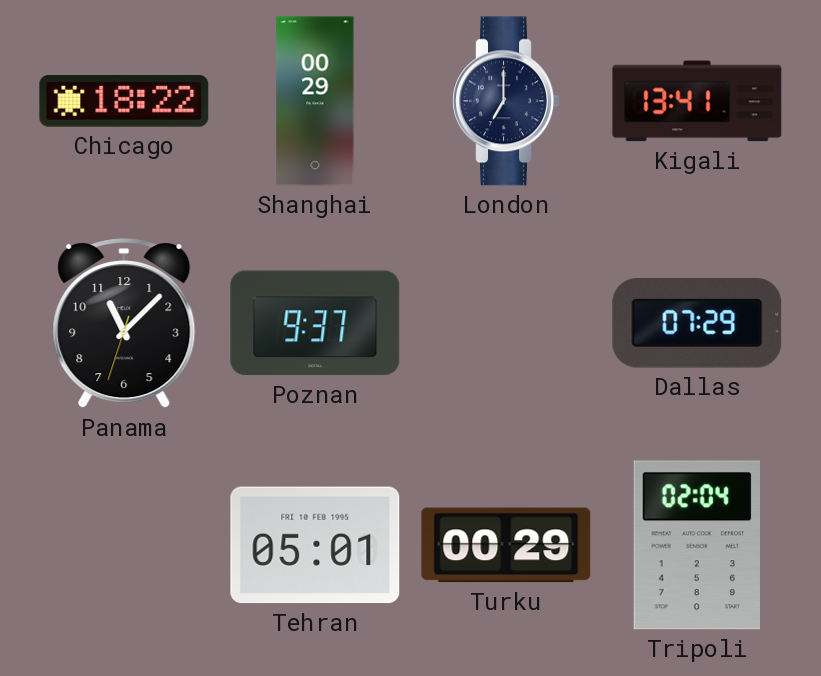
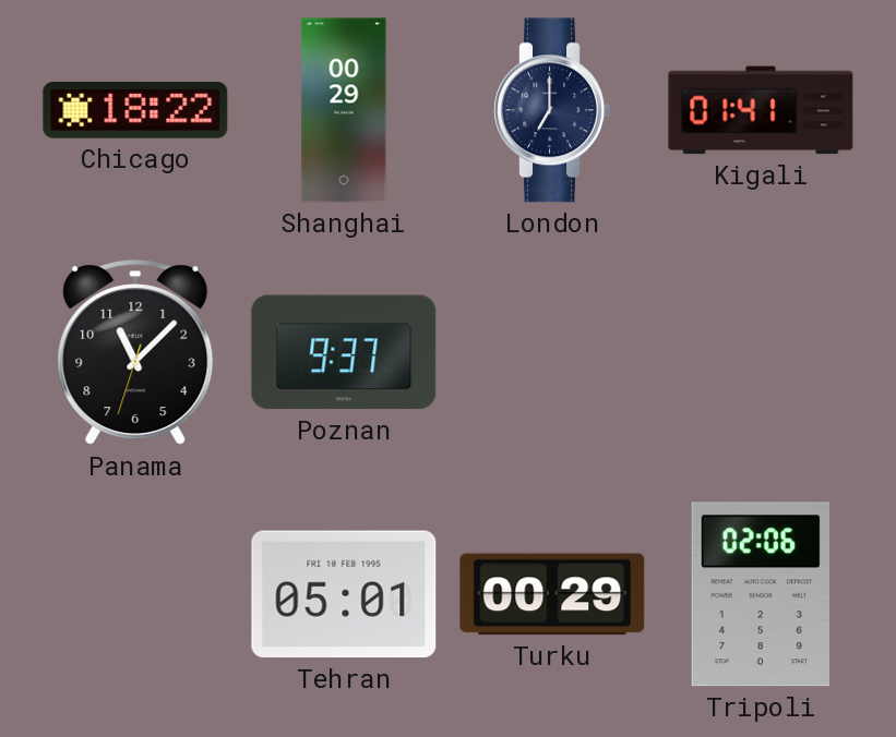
Kigali: 13:41 -> 01:41
Dallas: 07:29 -> none
Tripoli: 02:04 -> 02:06
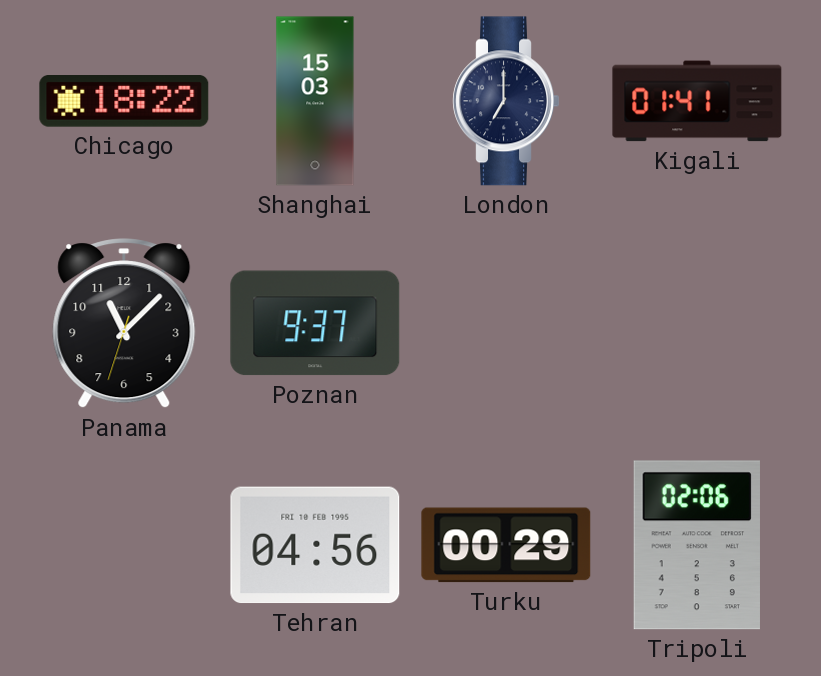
Shanghai: 00:29 -> 15:03
Tehran: 05:01 -> 04:56
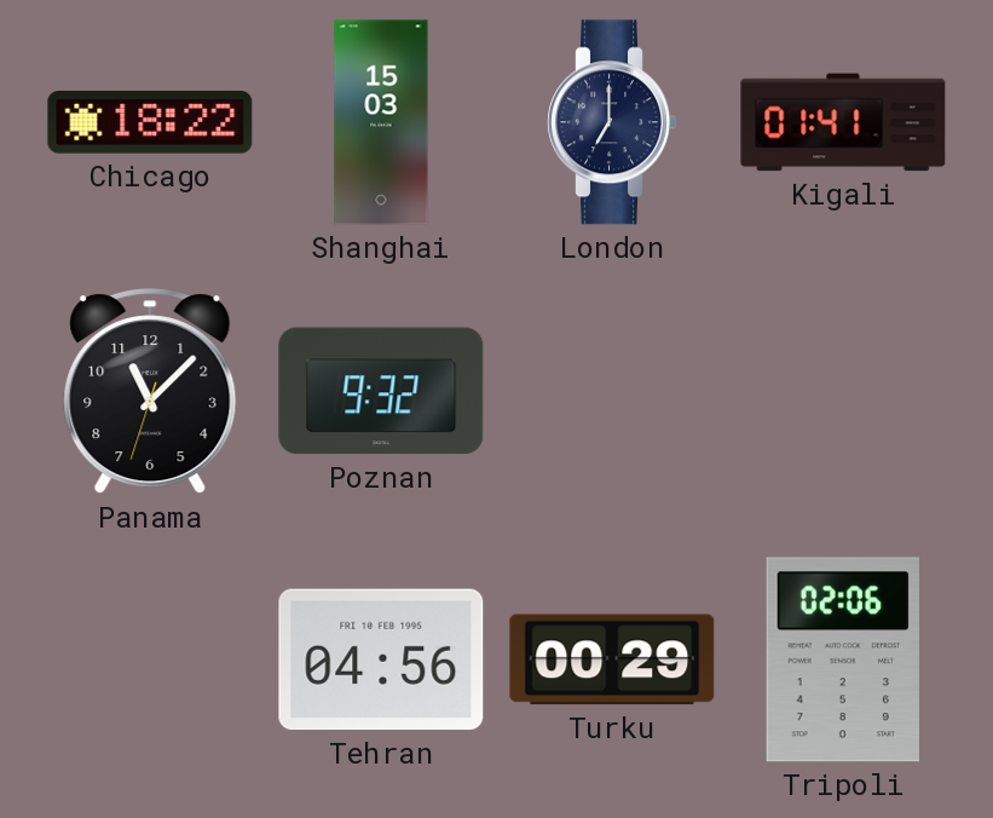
Poznan: 9:37 -> 9:32
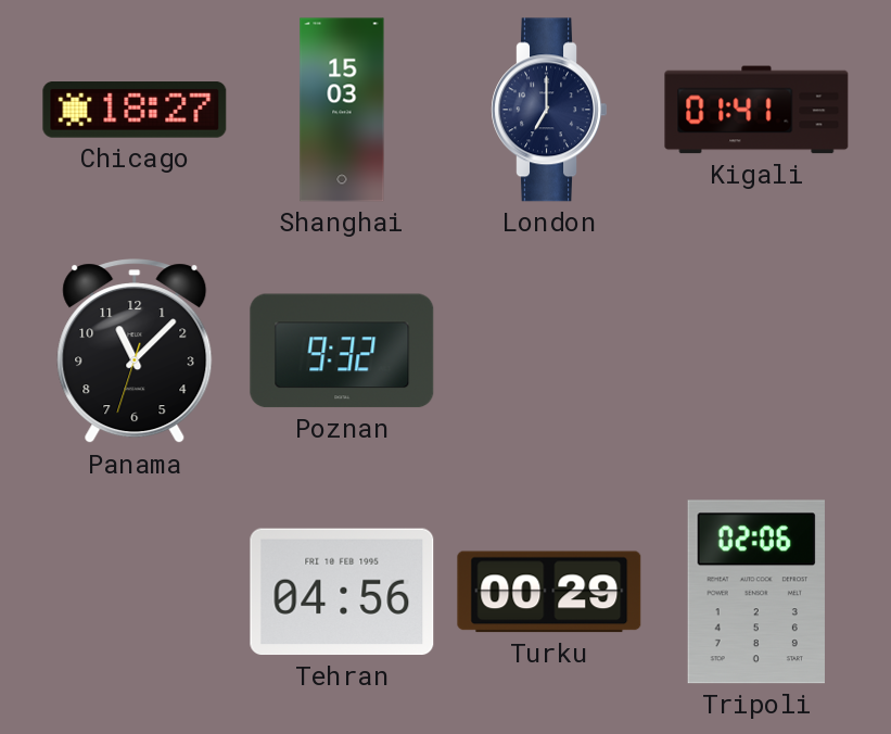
Chicago: 18:22 -> 18:27
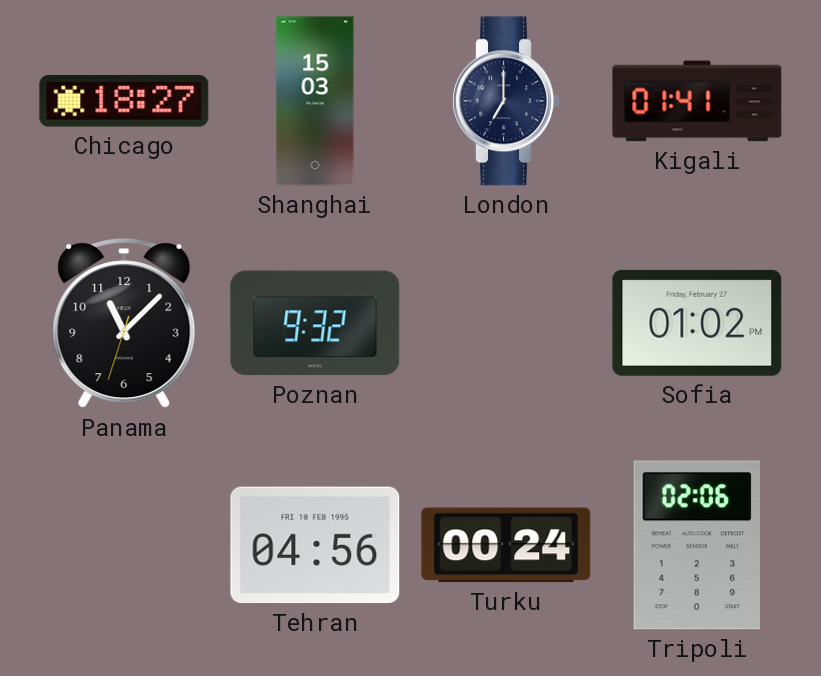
Sofia: none -> 01:02
Turku: 00:29 -> 00:24
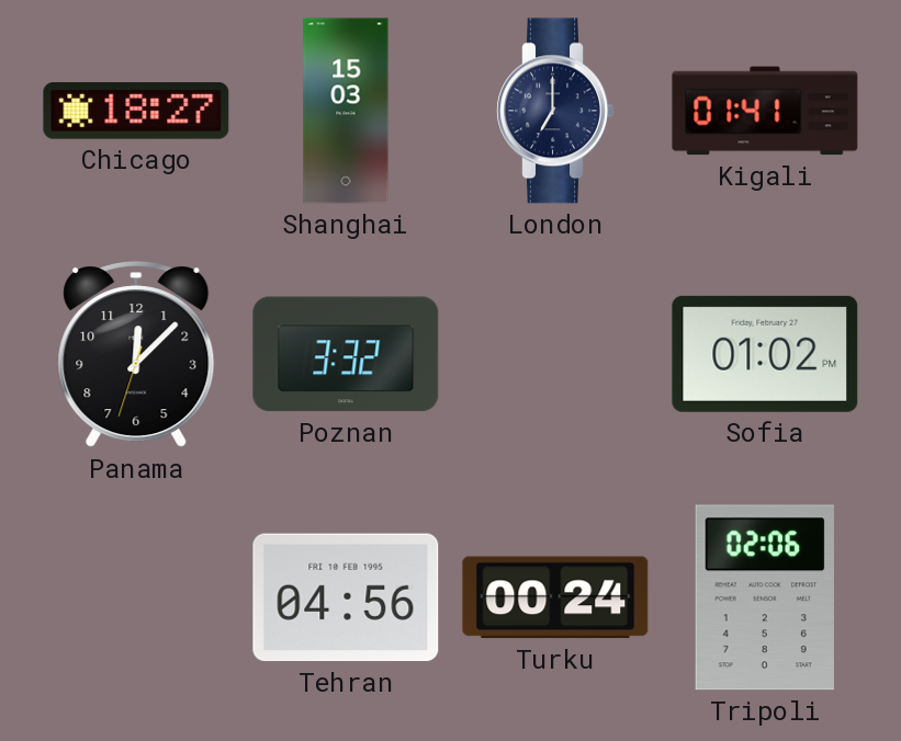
Panama: 11:07 -> 12:07
Poznan: 9:32 -> 3:32
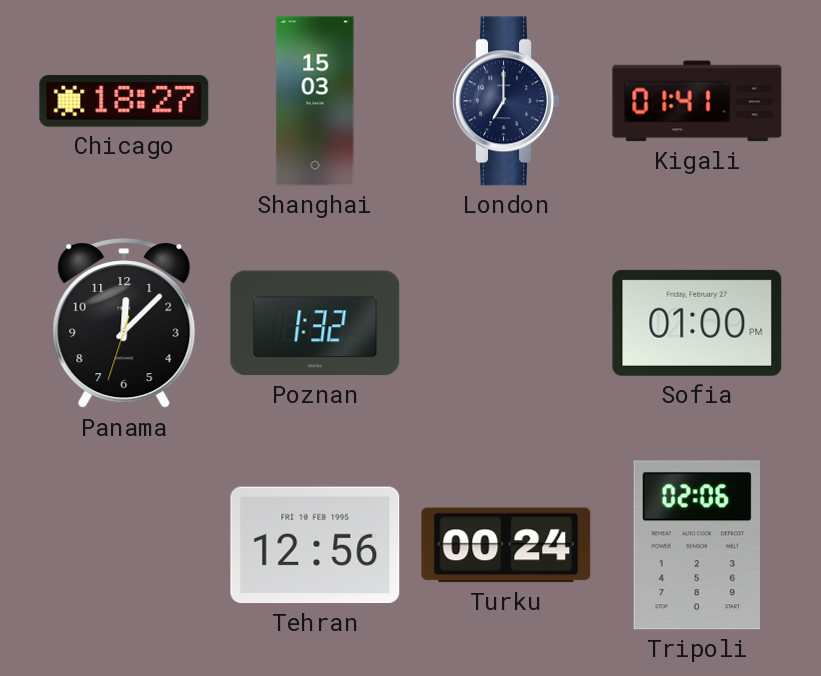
Poznan: 3:32 -> 1:32
Sofia: 01:02 -> 01:00
Tehran: 04:56 -> 12:56
